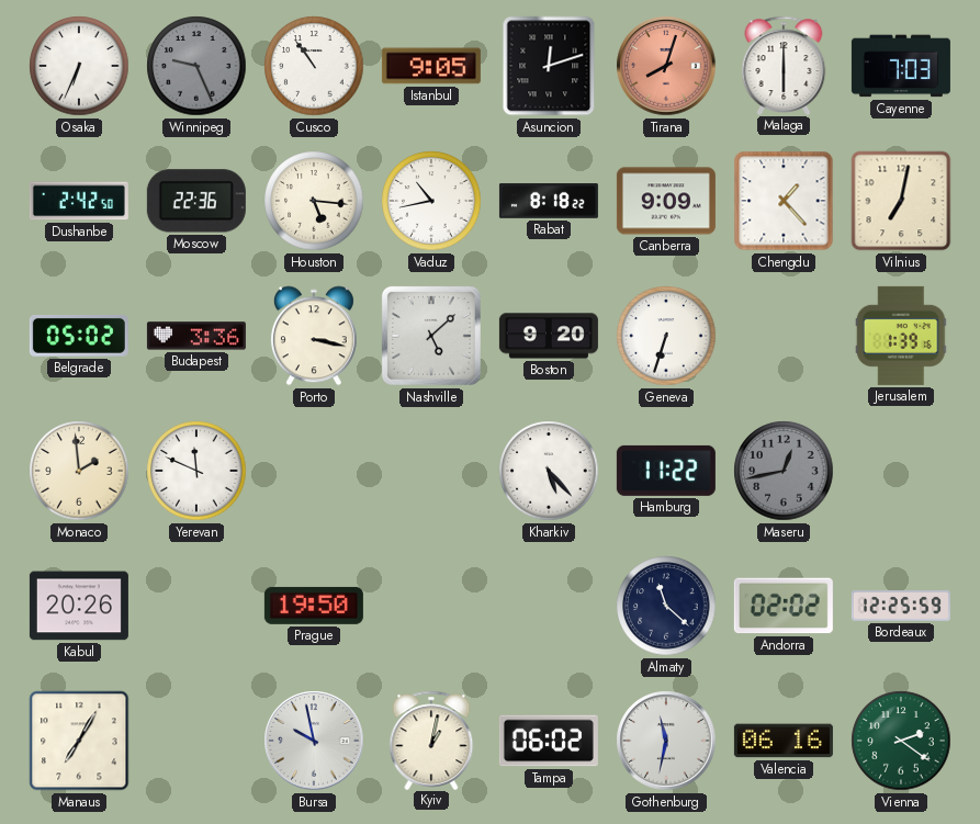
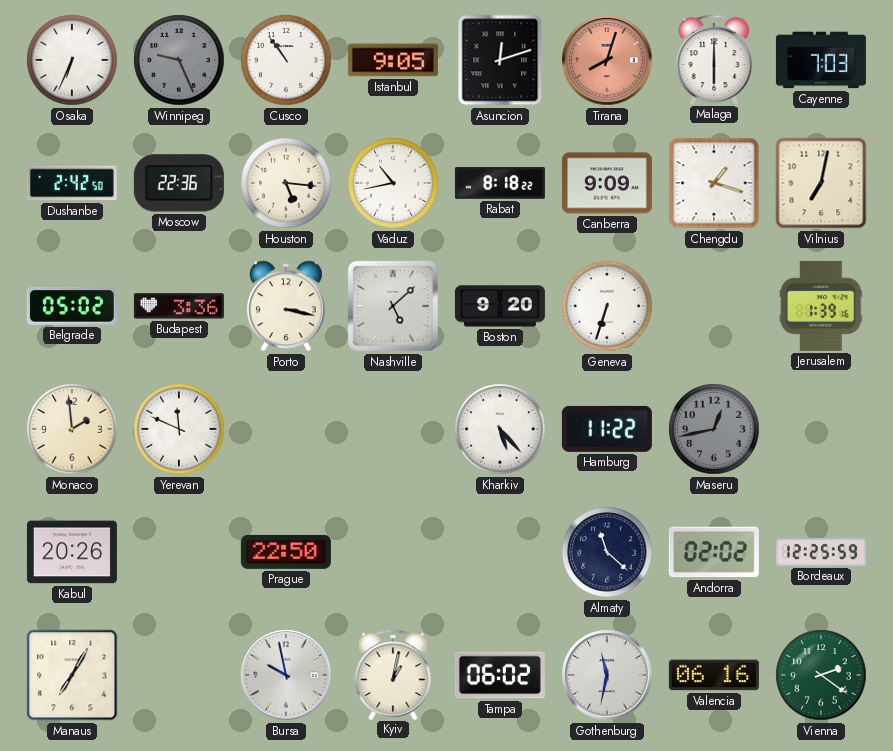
Chengdu: 1:23 -> 1:18
Prague: 19:50 -> 22:50
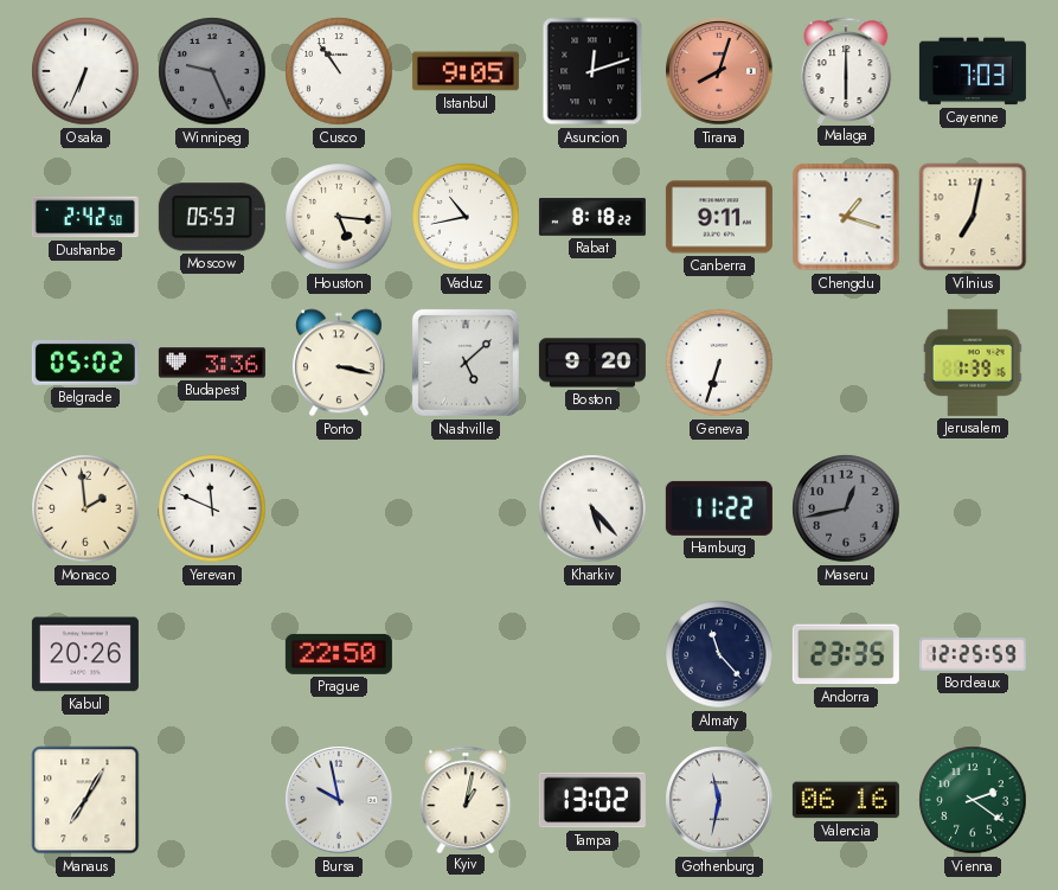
Moscow: 22:36 -> 05:53
Canberra: 9:09 -> 9:11
Almaty: 11:22 -> 11:23
Andorra: 02:02 -> 23:35
Tampa: 06:02 -> 13:02
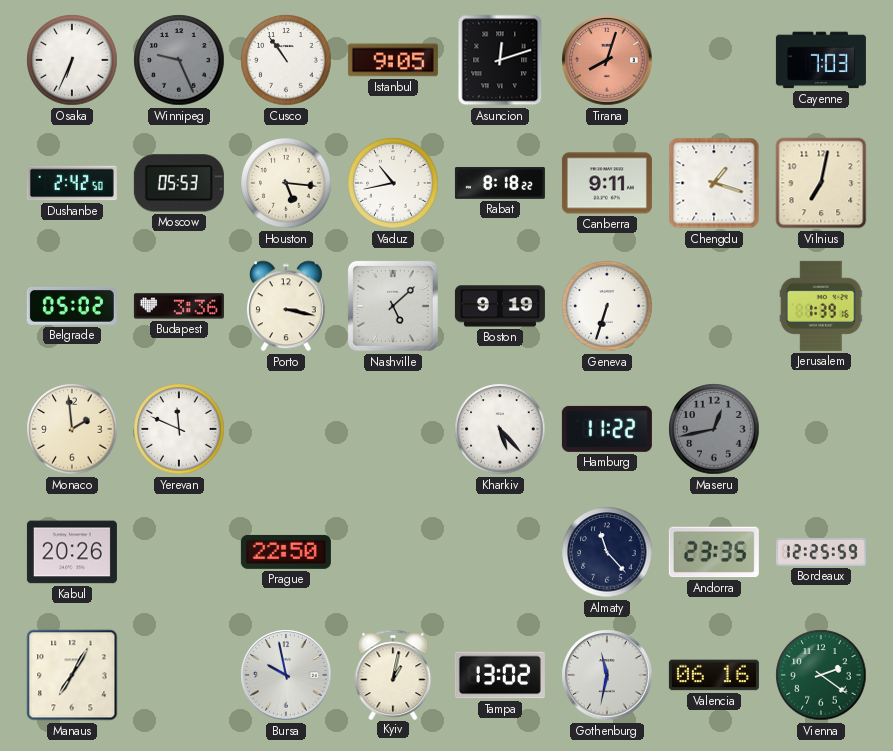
Malaga: 6:00 -> none
Boston: 9:20 -> 9:19
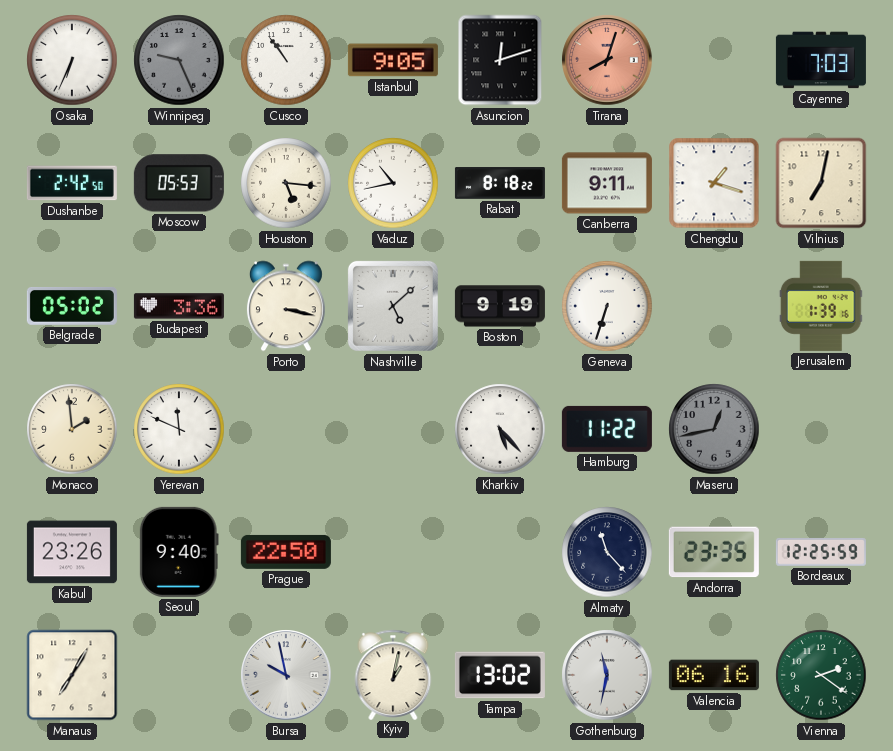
Kabul: 20:26 -> 23:26
Seoul: none -> 9:40
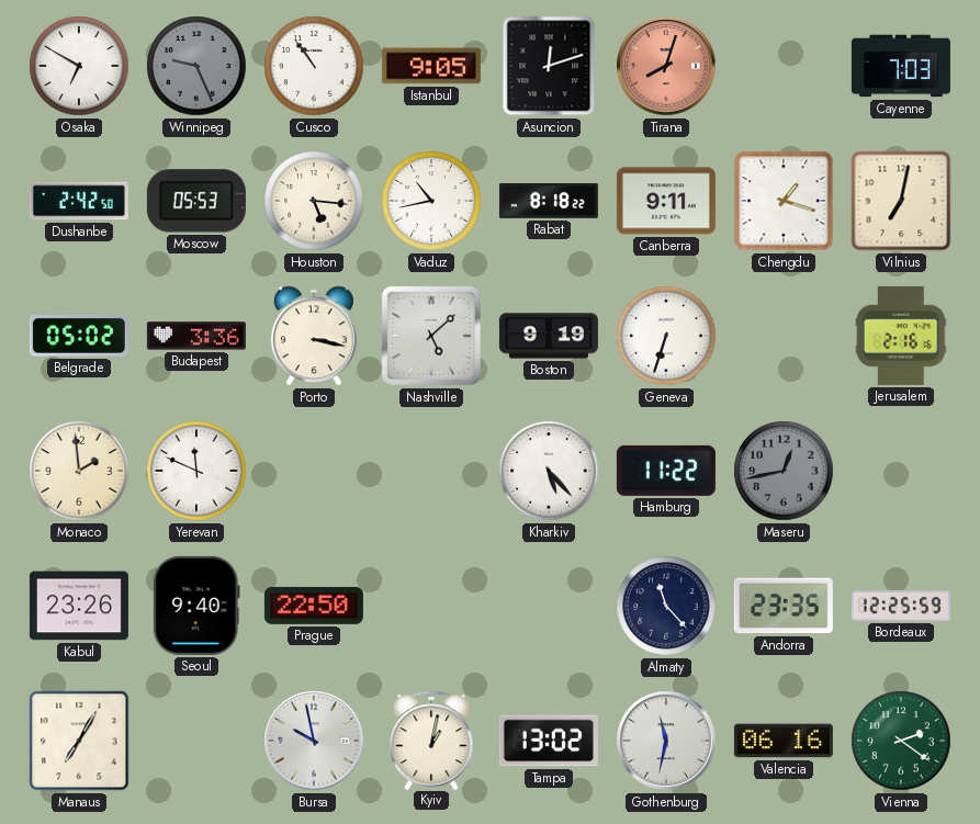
Osaka: 6:34 -> 6:50
Jerusalem: 1:39 -> 2:16
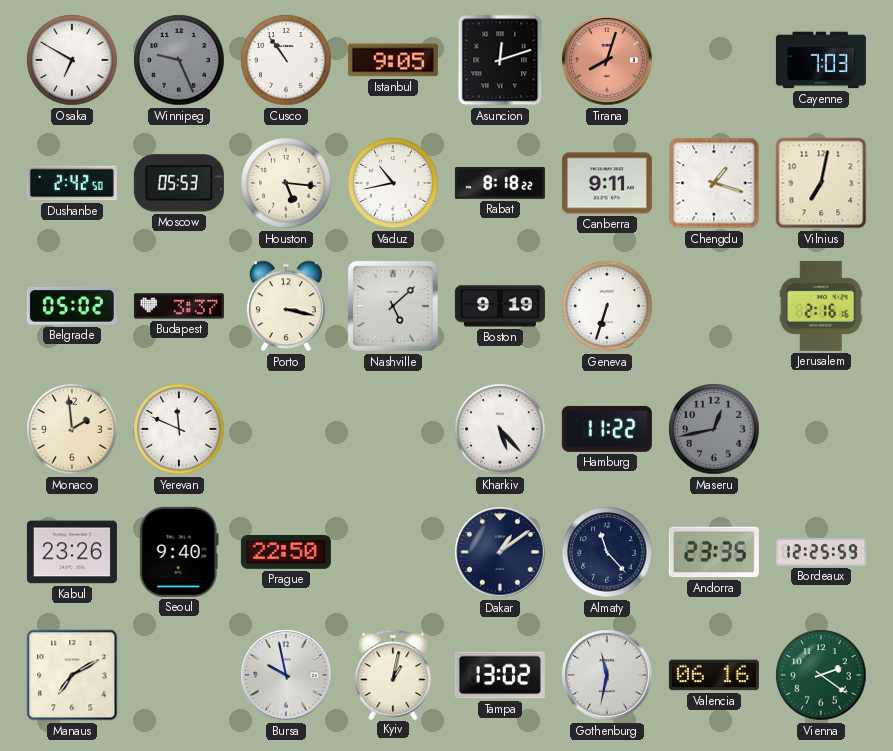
Budapest: 3:36 -> 3:37
Dakar: none -> 1:09
Manaus: 7:05 -> 7:10
